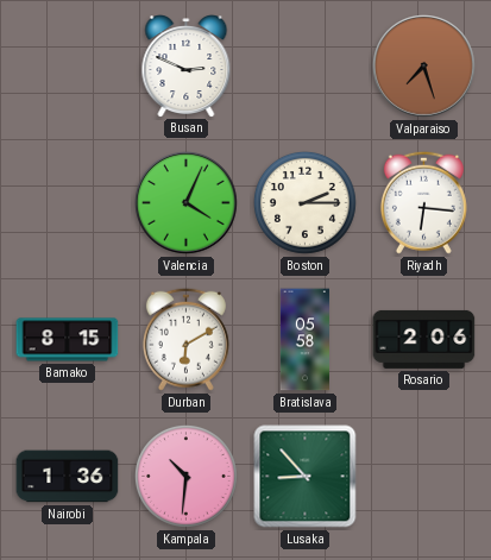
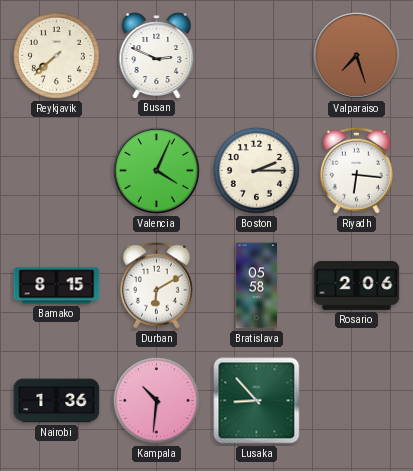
Reykjavik: none -> 7:38
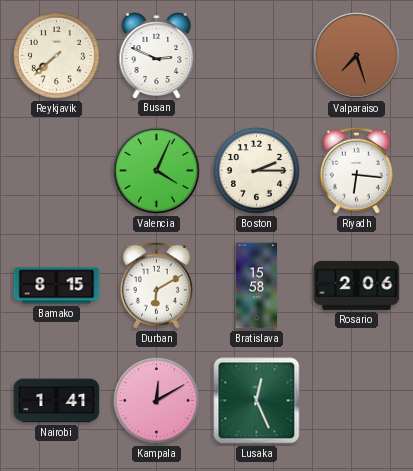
Bratislava: 05:58 -> 15:58
Nairobi: 1:36 -> 1:41
Kampala: 10:31 -> 12:10
Lusaka: 8:53 -> 12:26
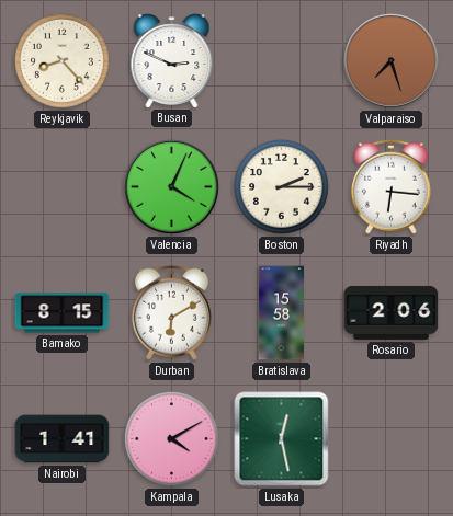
Reykjavik: 7:38 -> 8:23
Kampala: 12:10 -> 4:10
Lusaka: 12:26 -> 12:28
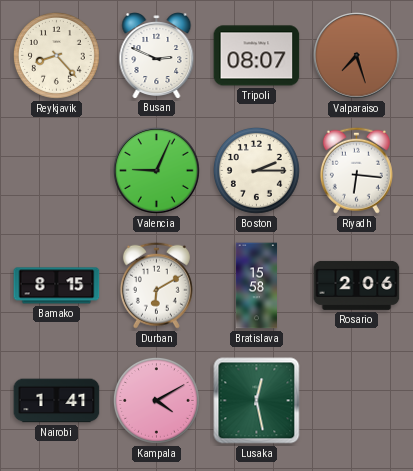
Tripoli: none -> 08:07
Valencia: 4:04 -> 9:04
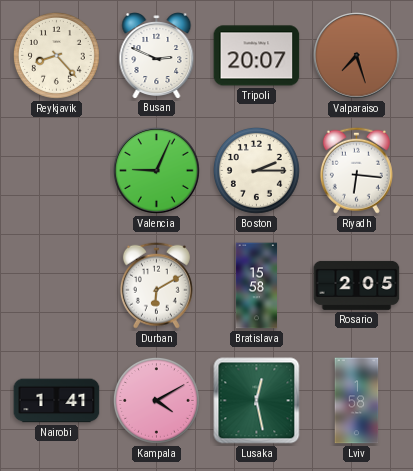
Tripoli: 08:07 -> 20:07
Bamako: 8:15 -> none
Rosario: 2:06 -> 2:05
Lviv: none -> 1:58
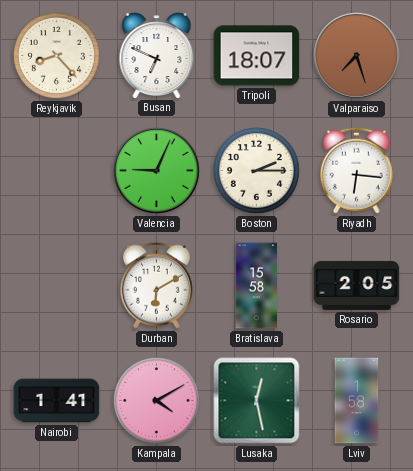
Busan: 2:49 -> 6:49
Tripoli: 20:07 -> 18:07
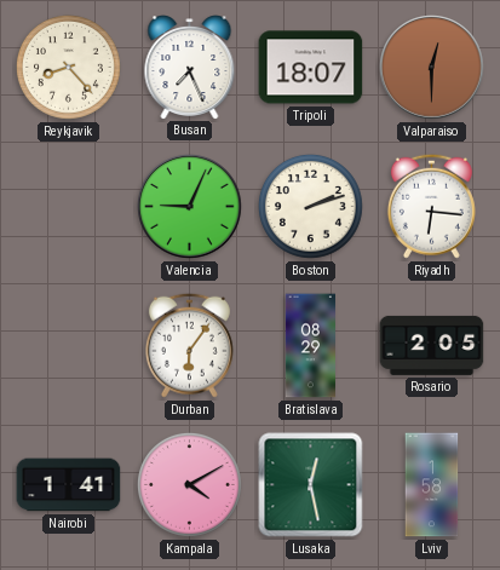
Busan: 6:49 -> 7:26
Valparaiso: 7:27 -> 12:30
Boston: 2:15 -> 2:12
Durban: 6:10 -> 6:06
Bratislava: 15:58 -> 08:29
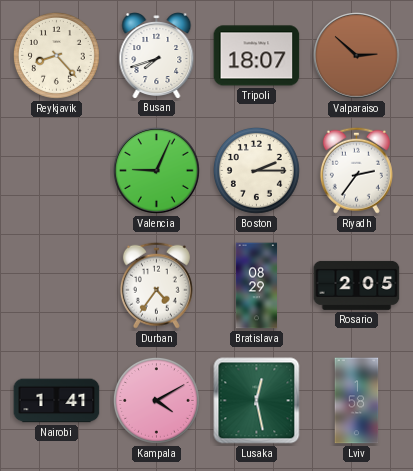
Busan: 7:26 -> 7:42
Valparaiso: 12:30 -> 2:52
Boston: 2:12 -> 2:15
Riyadh: 6:16 -> 2:36
Durban: 6:06 -> 4:36
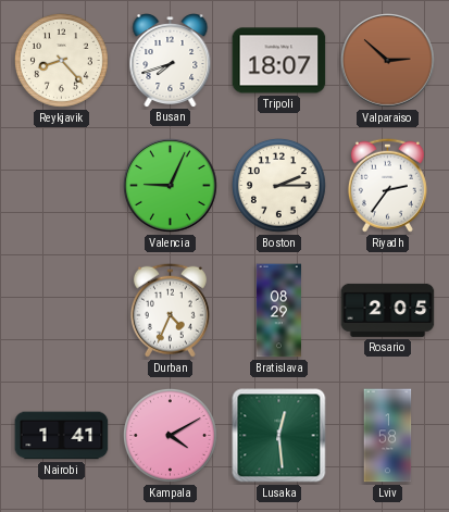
Durban: 4:36 -> 4:34
Lusaka: 12:28 -> 12:29
